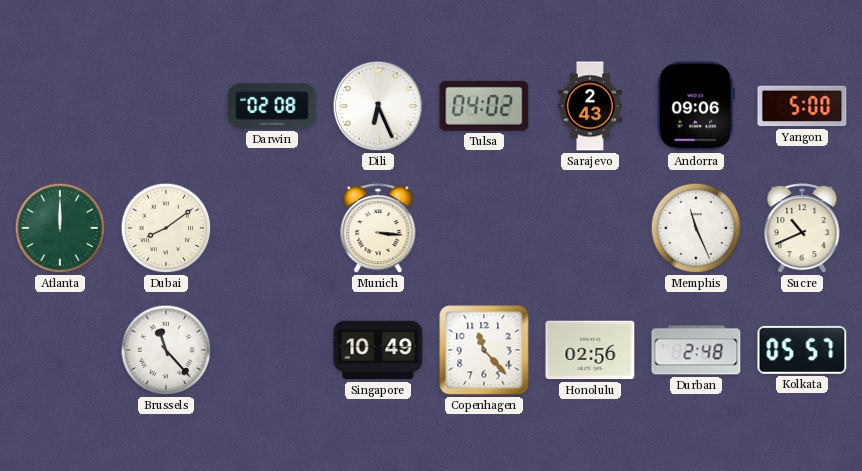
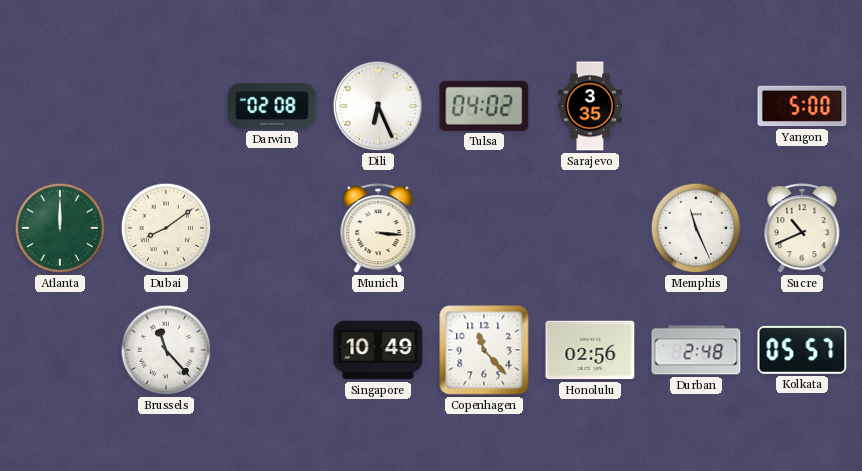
Sarajevo: 2:43 -> 3:35
Andorra: 09:06 -> none
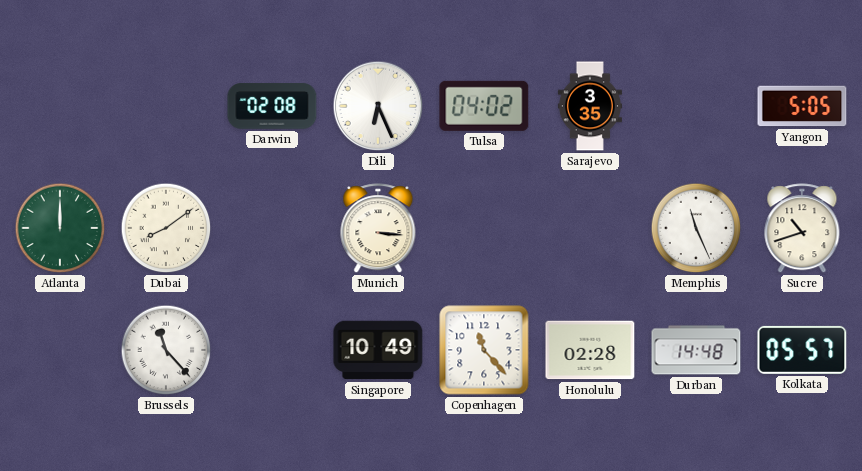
Yangon: 5:00 -> 5:05
Sucre: 10:41 -> 10:42
Honolulu: 02:56 -> 02:28
Durban: 2:48 -> 14:48
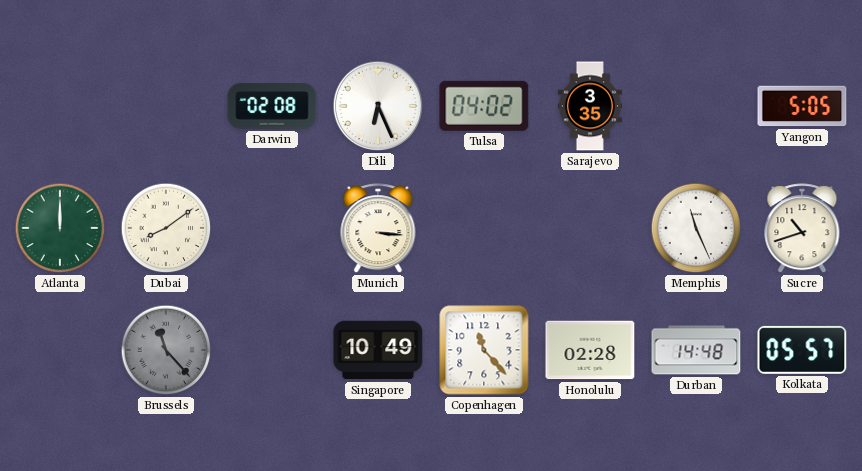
Brussels dial: white -> grey
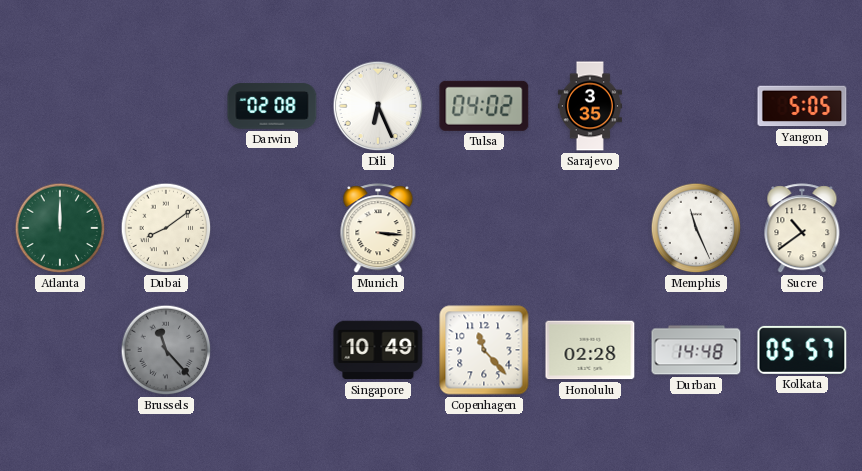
Sucre: 10:42 -> 10:39
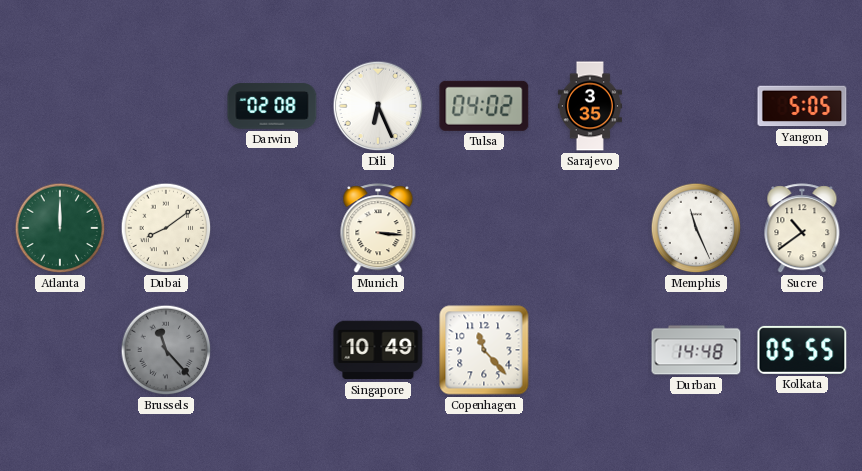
Honolulu: 02:28 -> none
Kolkata: 05:57 -> 05:55
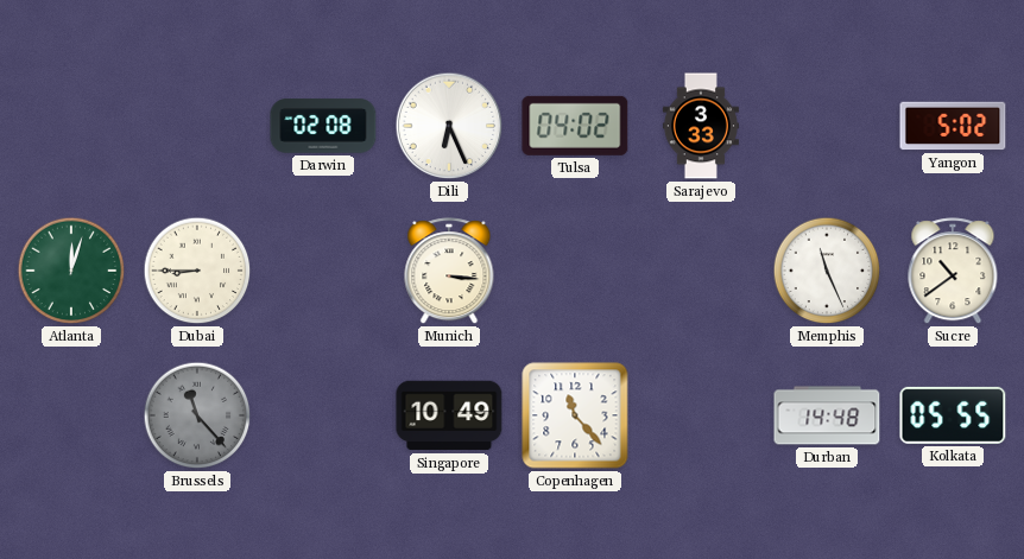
Sarajevo: 3:35 -> 3:33
Yangon: 5:05 -> 5:02
Atlanta: 12:00 -> 12:03
Dubai: 8:09 -> 8:45
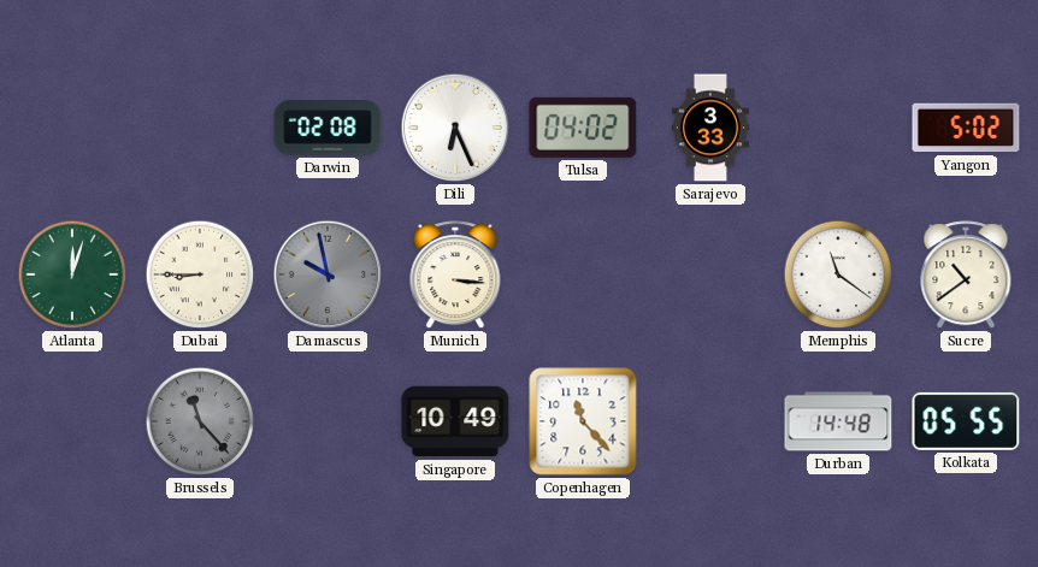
Damascus: none -> 9:58
Memphis: 11:26 -> 11:21
